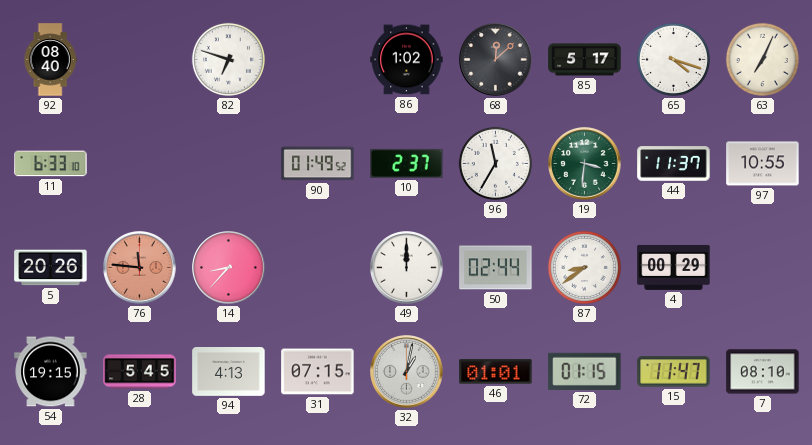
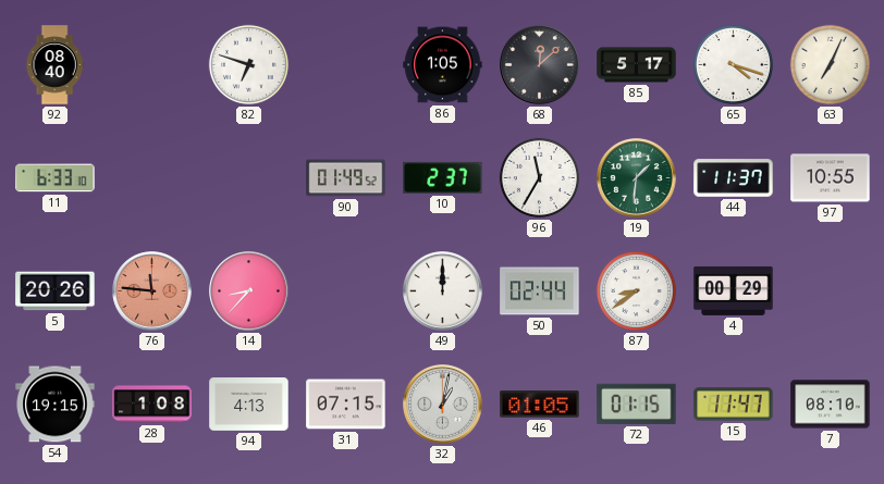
86: 1:02 -> 1:05
19: 3:31 -> 1:31
28: 5:45 -> 1:08
46: 01:01 -> 01:05
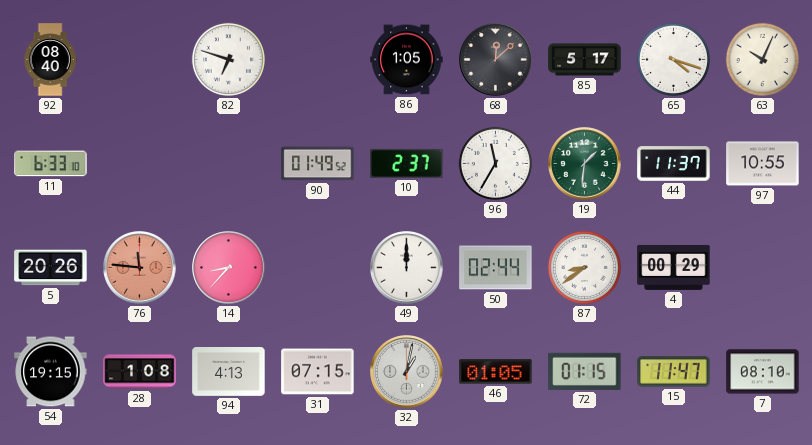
63: 7:04 -> 10:04
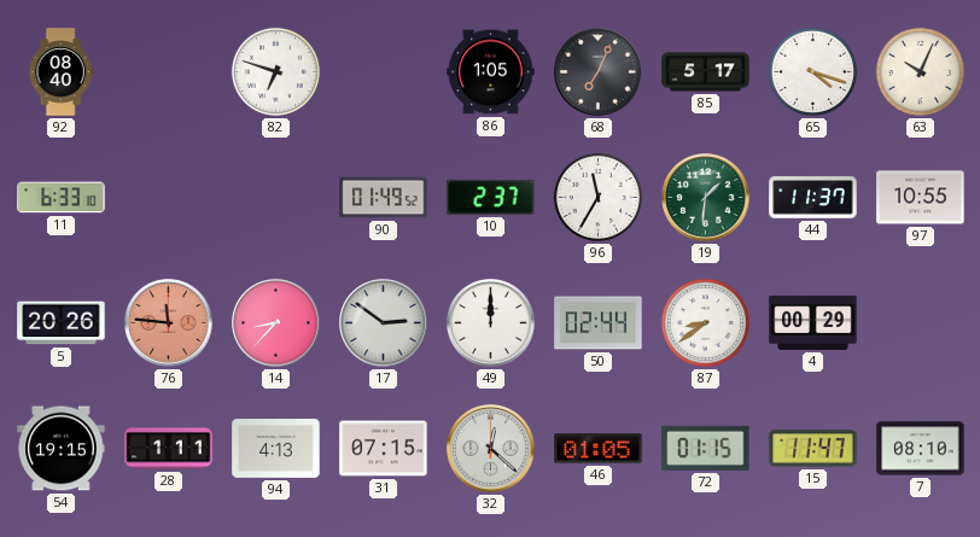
68: 12:08 -> 7:04
17: none -> 2:51
28: 1:08 -> 1:11
32: 1:02 -> 12:22
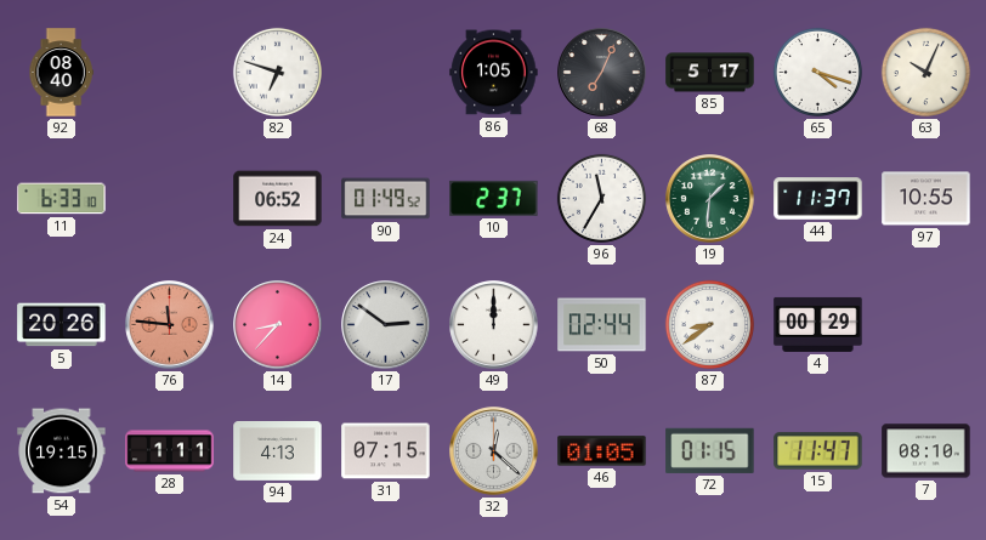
24: none -> 06:52
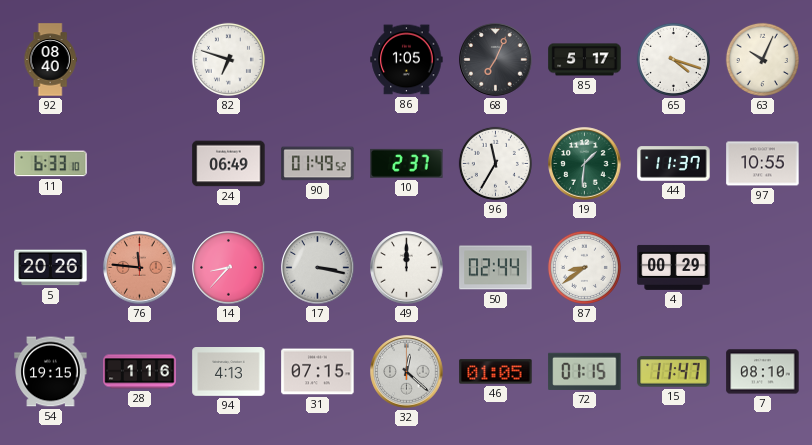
24: 06:52 -> 06:49
17: 2:51 -> 3:17
28: 1:11 -> 1:16
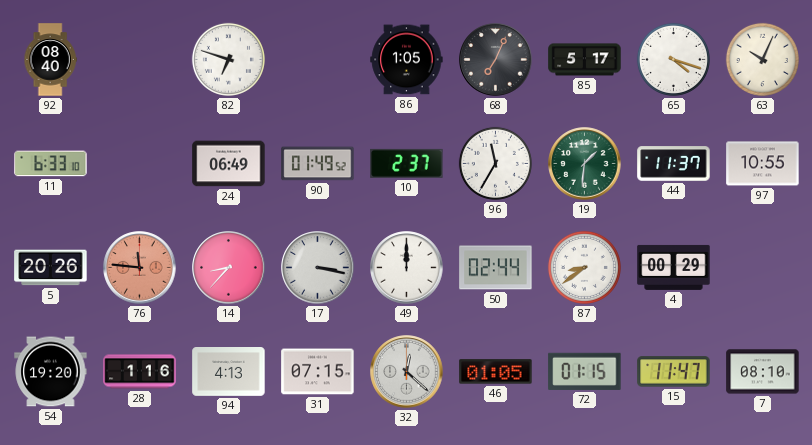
54: 19:15 -> 19:20
